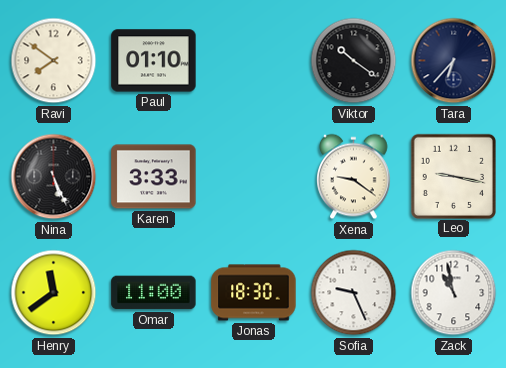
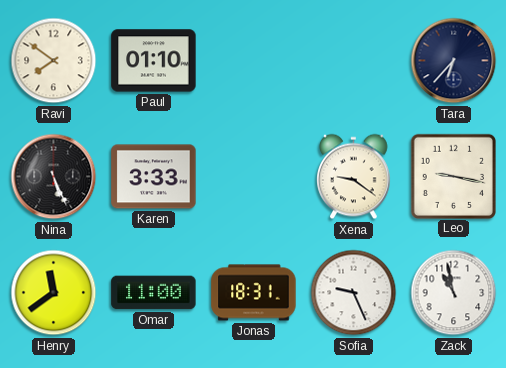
Viktor: 10:21 -> none
Jonas: 18:30 -> 18:31
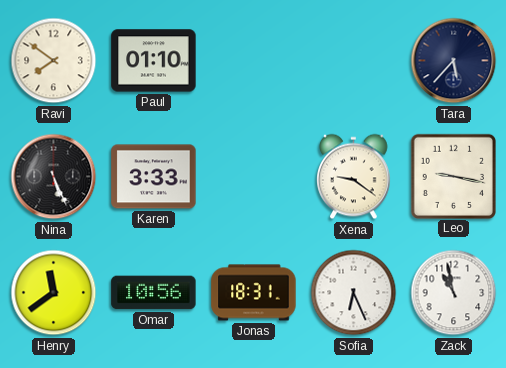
Tara: 6:37 -> 5:37
Omar: 11:00 -> 10:56
Sofia: 9:26 -> 6:26
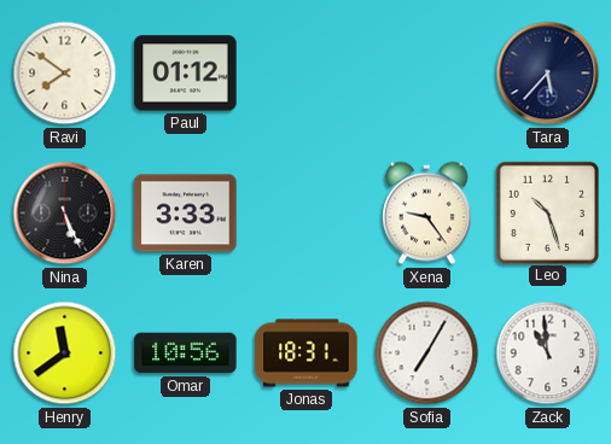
Paul: 01:10 -> 01:12
Xena: 9:21 -> 9:24
Leo: 9:17 -> 10:27
Sofia: 6:26 -> 7:05
Zack: 10:58 -> 10:59
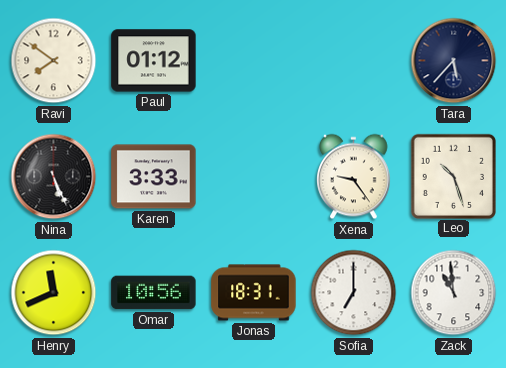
Henry: 11:39 -> 11:41
Sofia: 7:05 -> 7:00
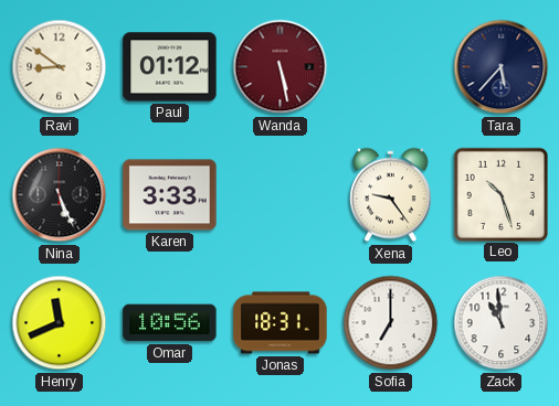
Ravi: 7:51 -> 8:51
Wanda: none -> 5:28
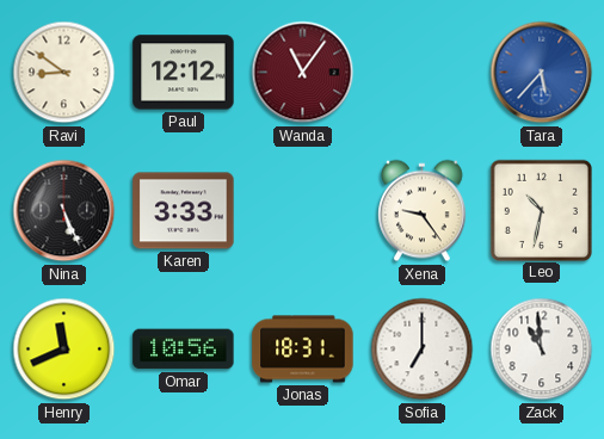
Paul: 01:12 -> 12:12
Wanda: 5:28 -> 11:06
Tara dial: navy -> blue
Leo: 10:27 -> 10:32
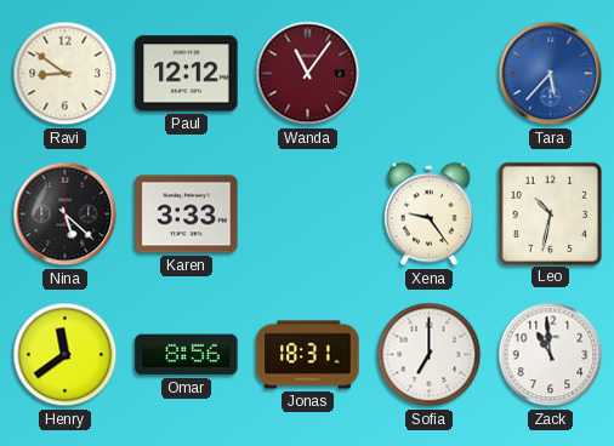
Nina: 5:26 -> 5:22
Henry: 11:41 -> 11:39
Omar: 10:56 -> 8:56
